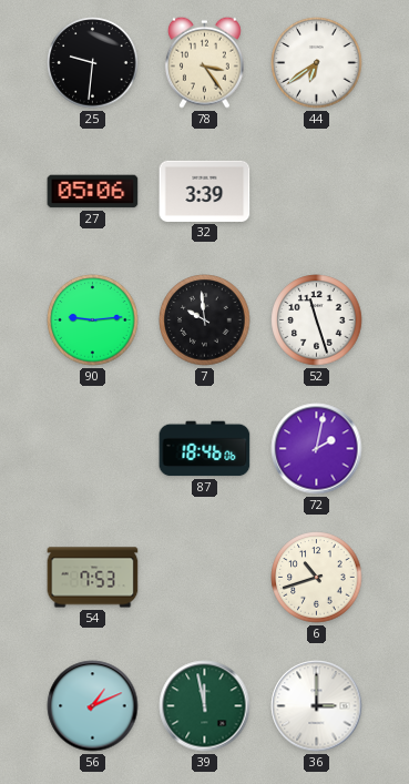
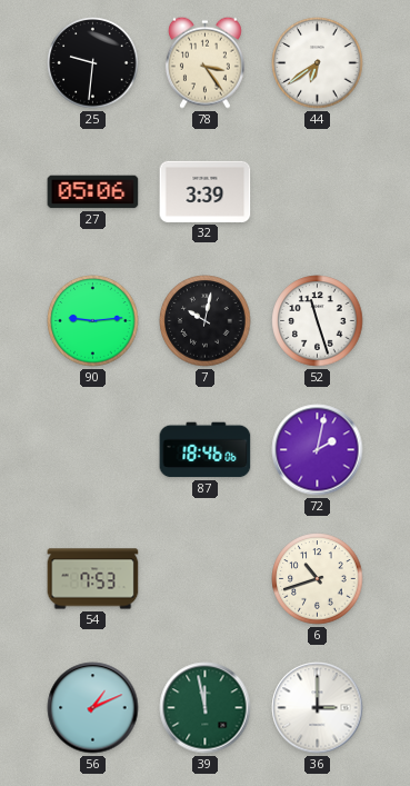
7: 9:59 -> 10:02
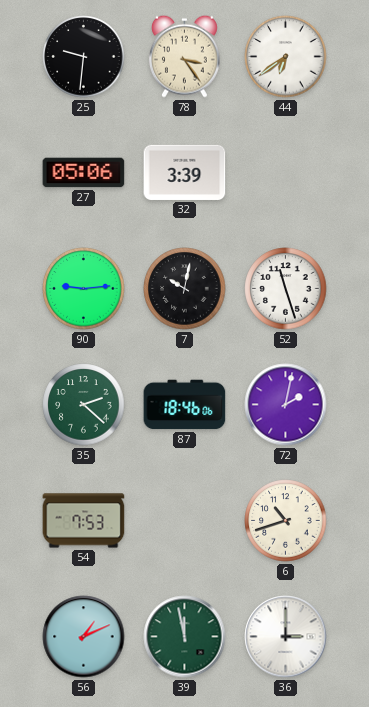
35: none -> 2:22
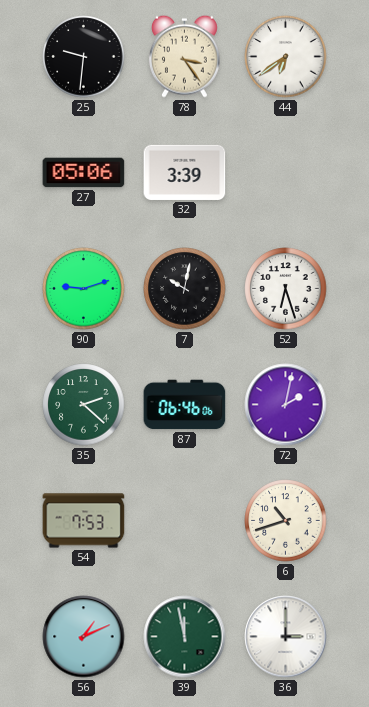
90: 9:14 -> 9:12
52: 11:27 -> 6:27
87: 18:46 -> 06:46
